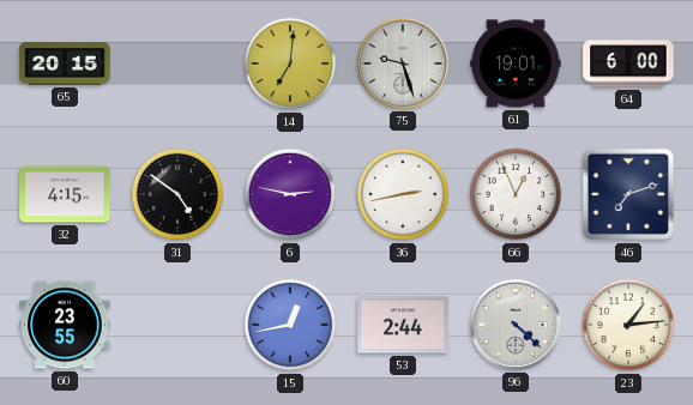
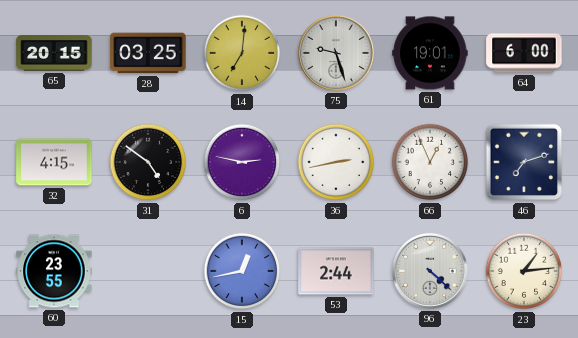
28: none -> 03:25
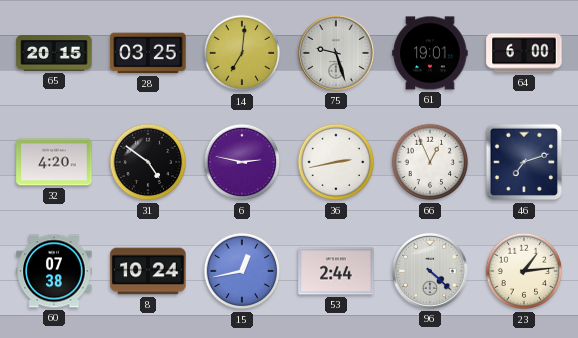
32: 4:15 -> 4:20
60: 23:55 -> 07:38
8: none -> 10:24
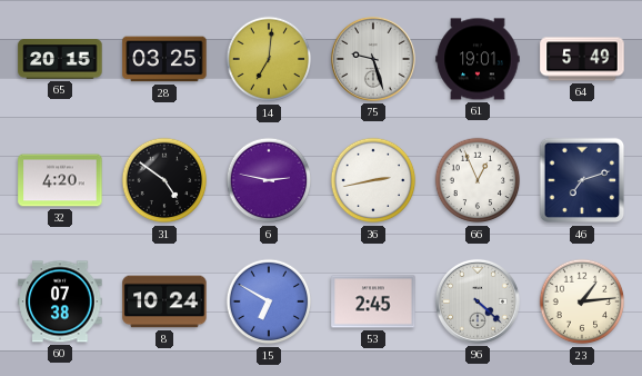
64: 6:00 -> 5:49
15: 12:43 -> 6:50
53: 2:44 -> 2:45
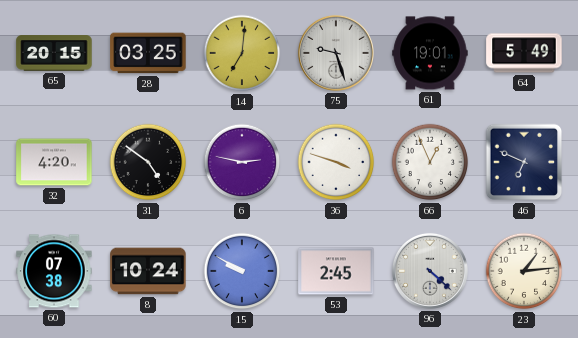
36: 2:43 -> 3:48
46: 7:12 -> 6:49
15: 6:50 -> 9:50
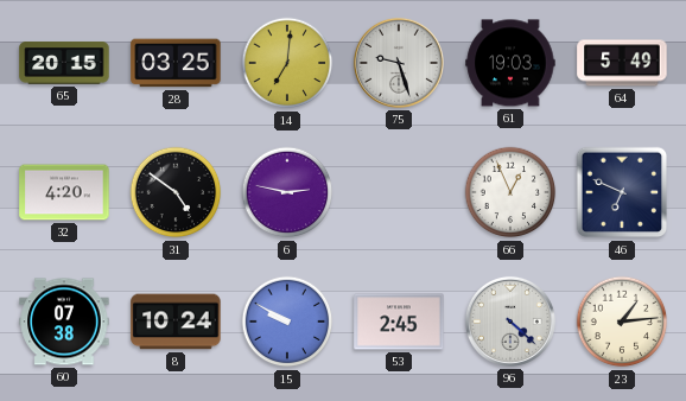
61: 19:01 -> 19:03
36: 3:48 -> none
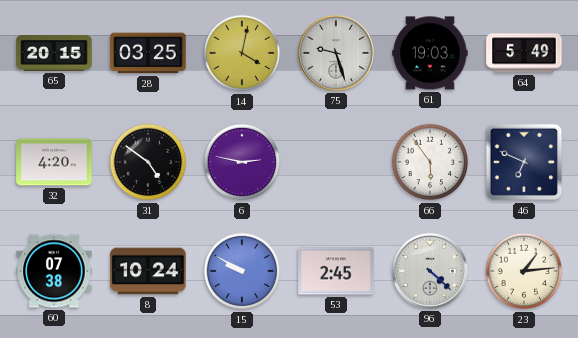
14: 7:01 -> 4:02
66: 12:56 -> 5:54
